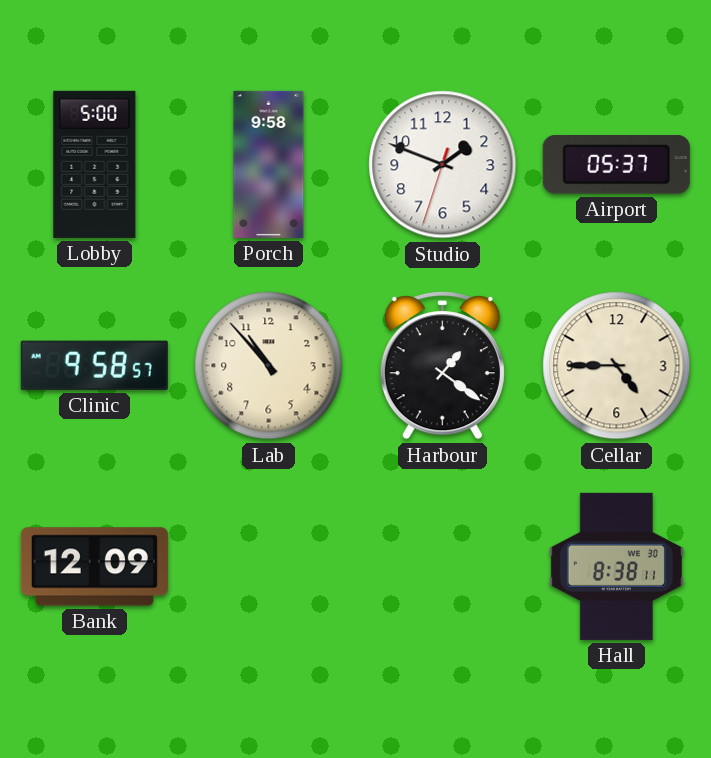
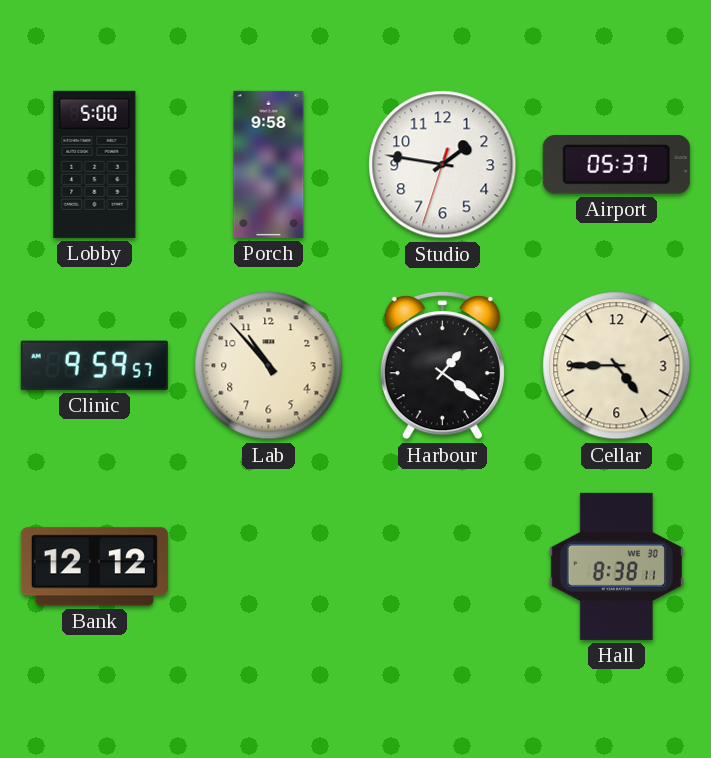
Studio: 1:48 -> 1:46
Clinic: 9:58 -> 9:59
Bank: 12:09 -> 12:12
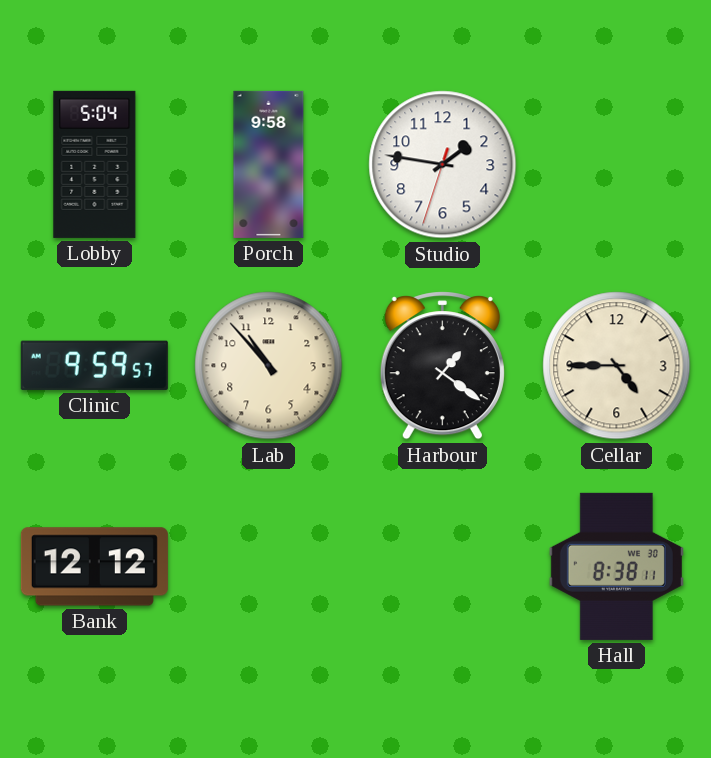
Lobby: 5:00 -> 5:04
Airport: 05:37 -> none
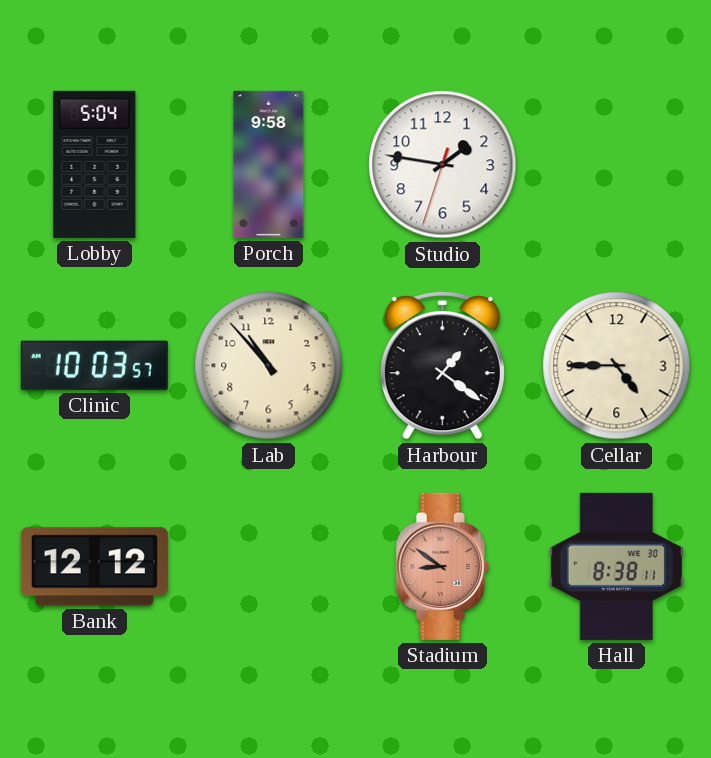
Clinic: 9:59 -> 10:03
Stadium: none -> 8:51
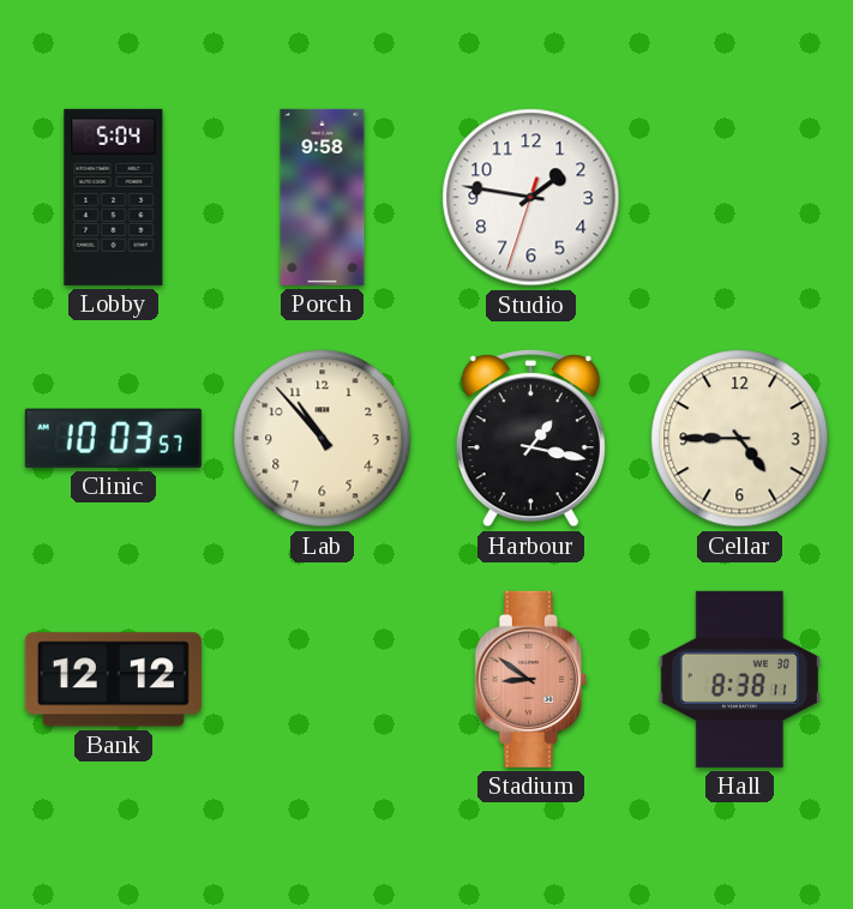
Harbour: 1:21 -> 1:17
